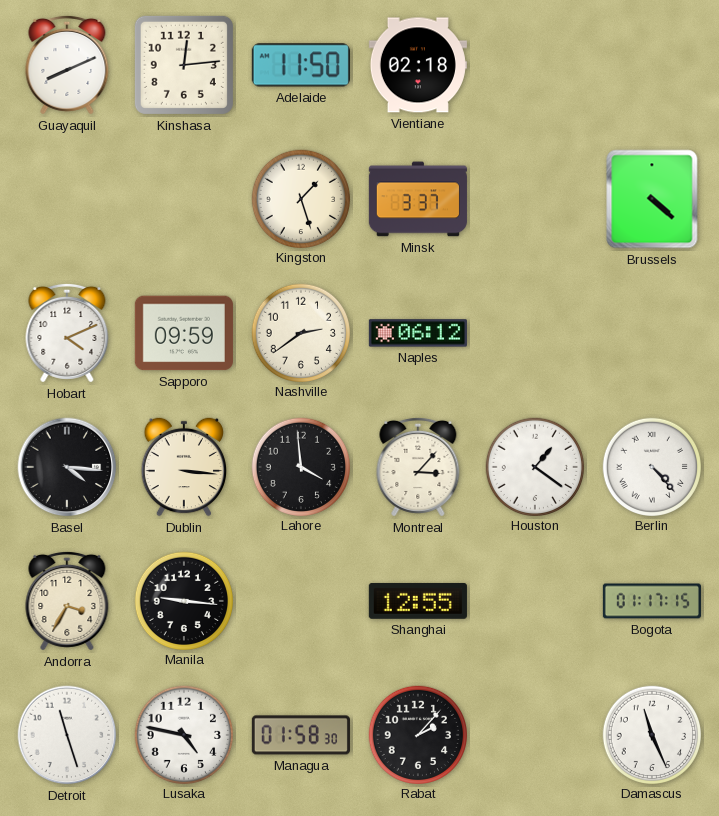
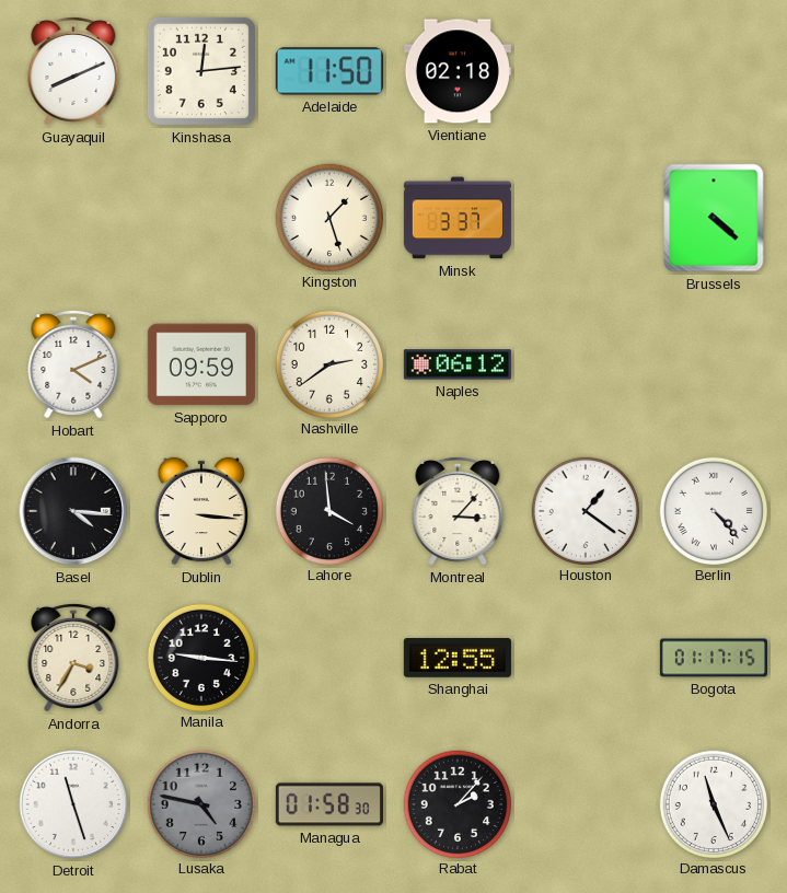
Lusaka dial: white -> grey
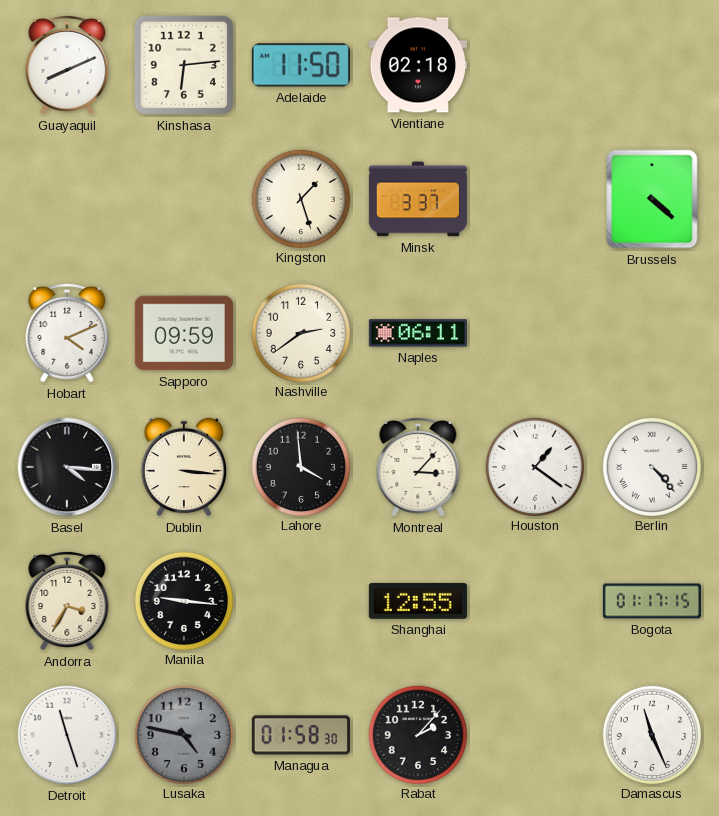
Kinshasa: 12:14 -> 6:14
Naples: 06:12 -> 06:11
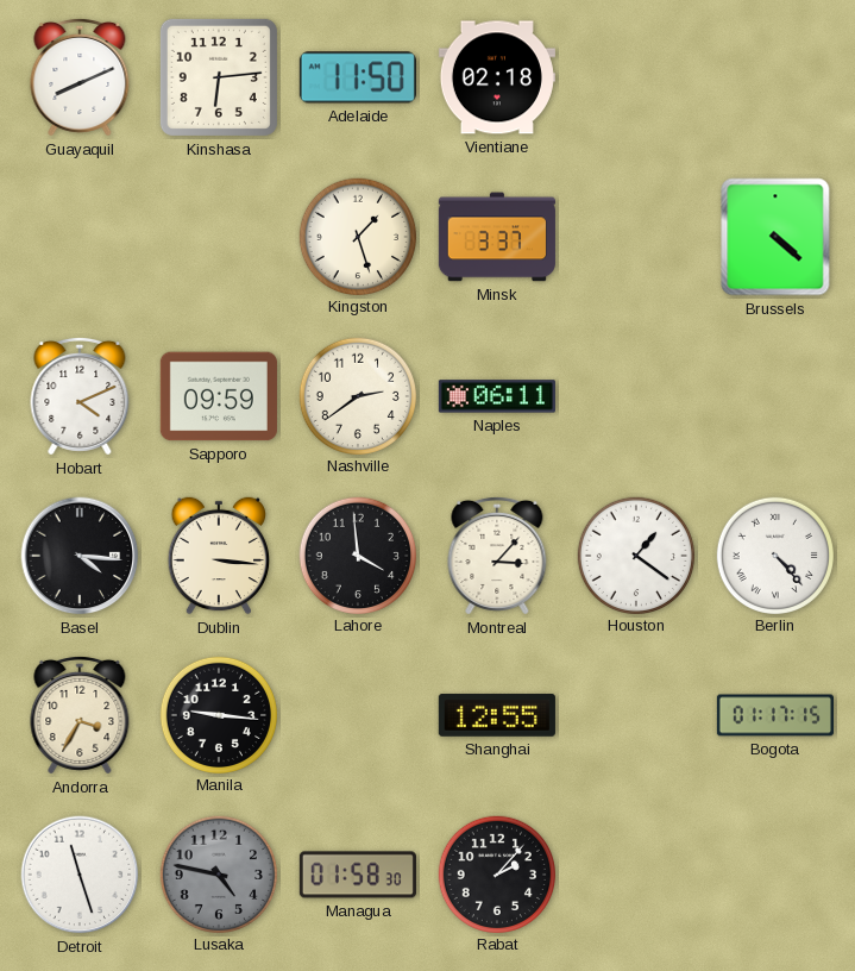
Damascus: 11:26 -> none
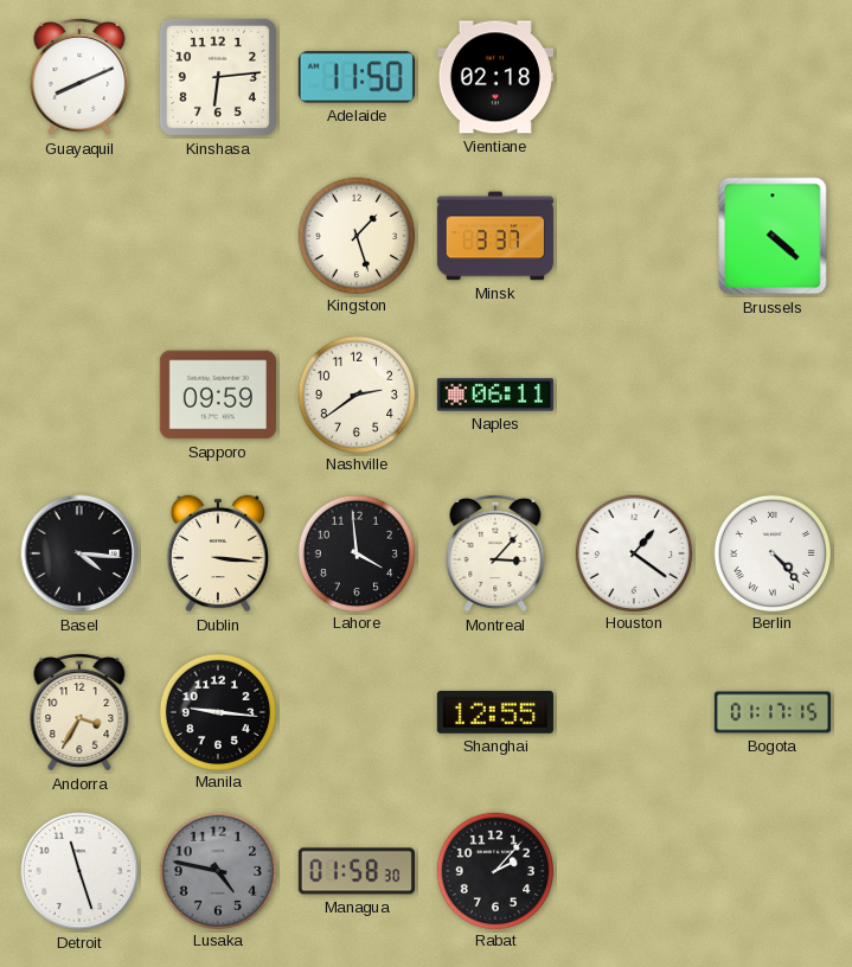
Hobart: 4:11 -> none
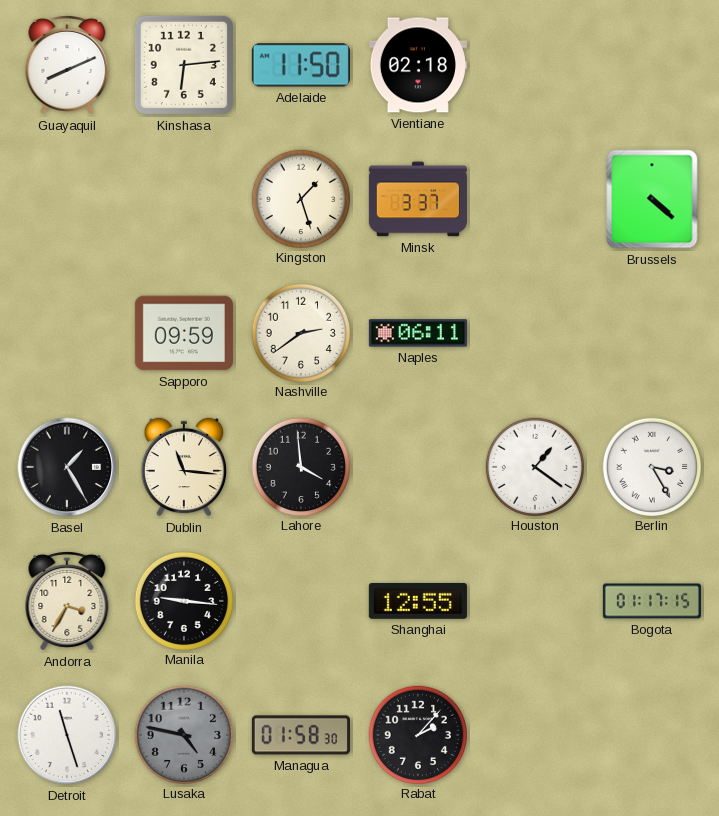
Basel: 4:16 -> 1:25
Dublin: 3:16 -> 11:16
Montreal: 3:07 -> none
Berlin: 4:23 -> 3:25
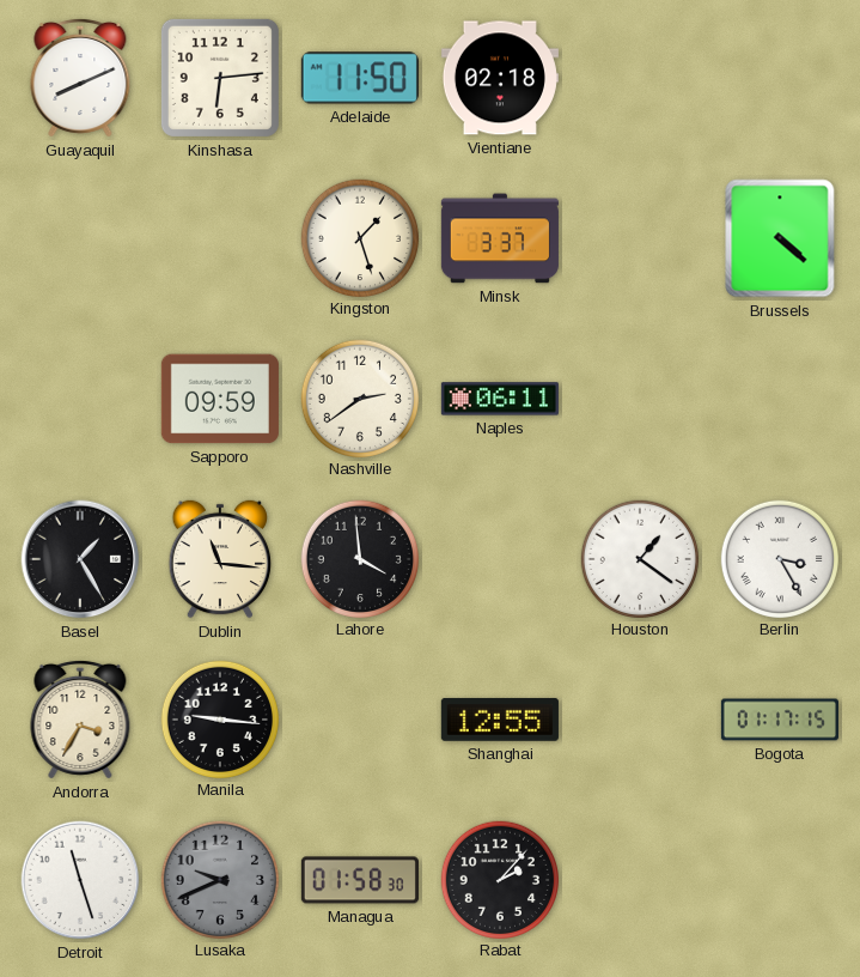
Lusaka: 4:47 -> 9:41
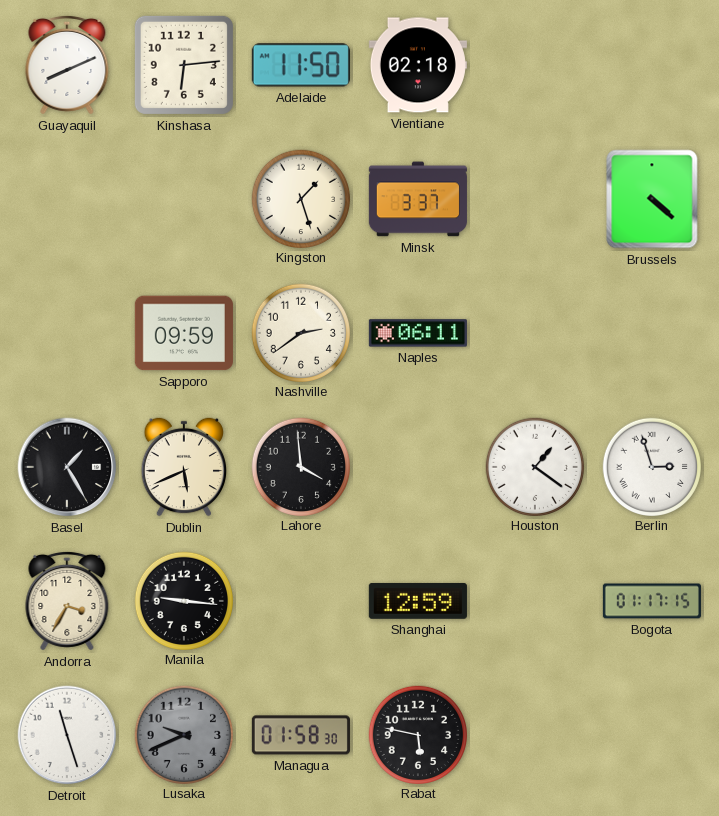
Dublin: 11:16 -> 5:41
Berlin: 3:25 -> 2:57
Shanghai: 12:55 -> 12:59
Rabat: 2:07 -> 5:47
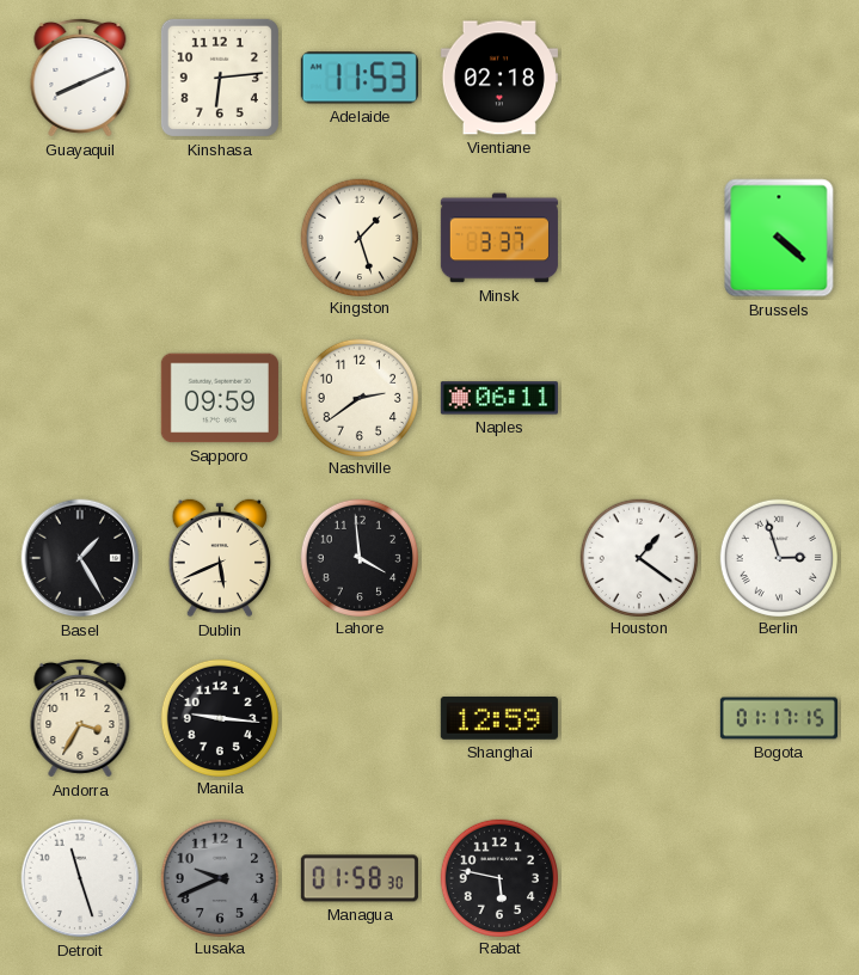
Adelaide: 11:50 -> 11:53
